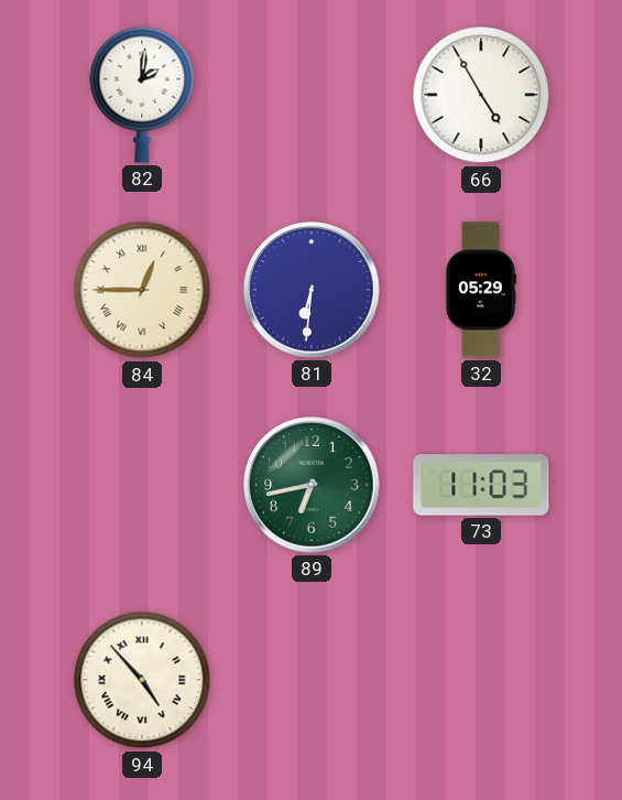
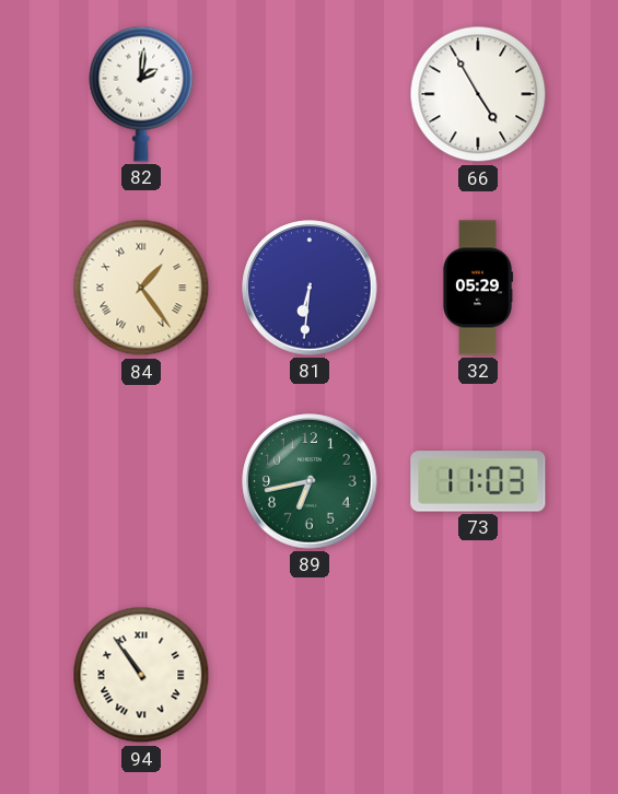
84: 12:45 -> 1:24
94: 4:53 -> 10:54
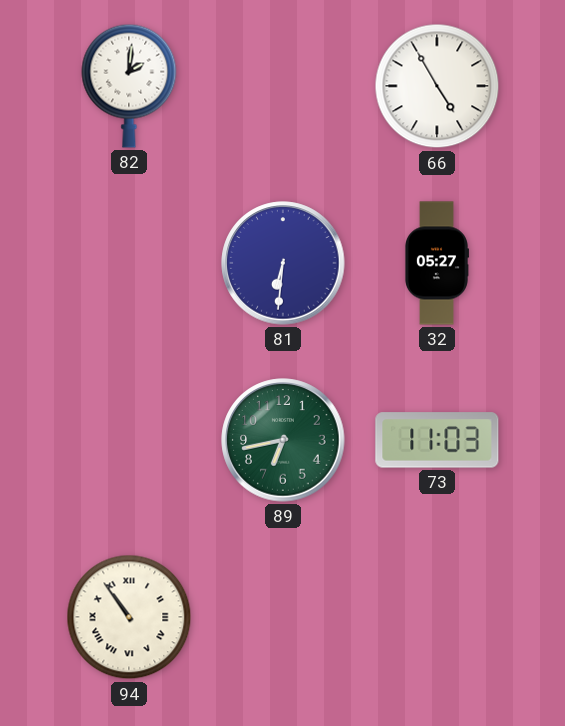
84: 1:24 -> none
32: 05:29 -> 05:27
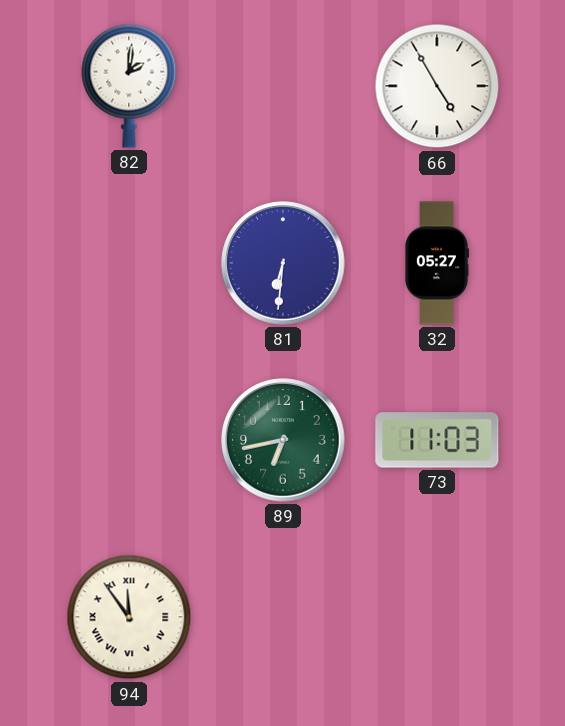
94: 10:54 -> 11:54
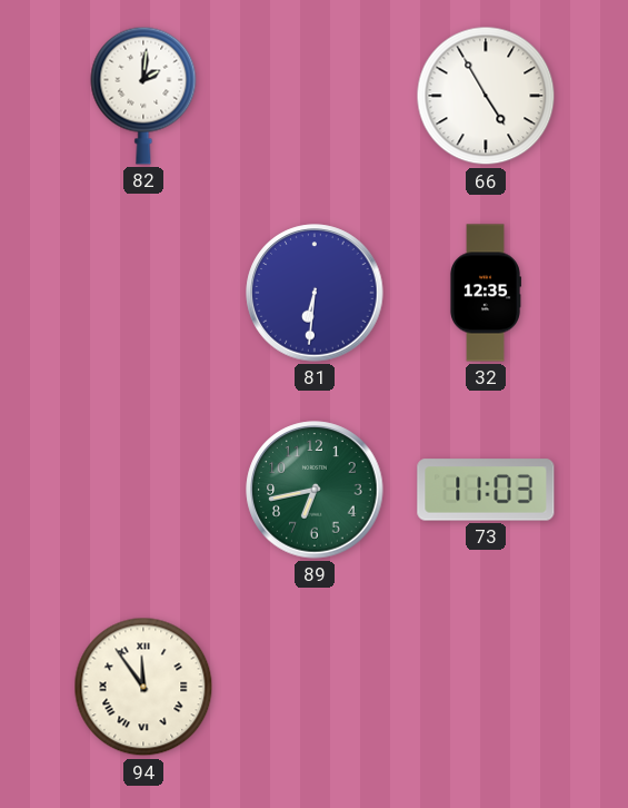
32: 05:27 -> 12:35
